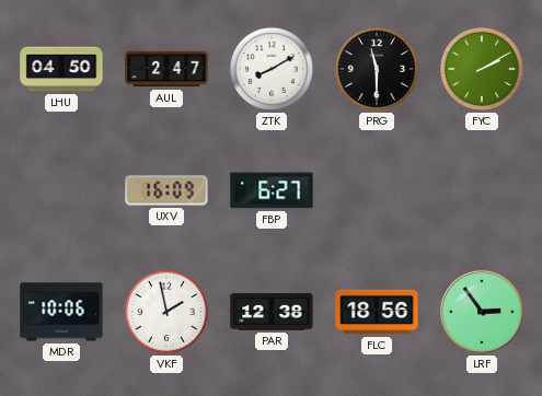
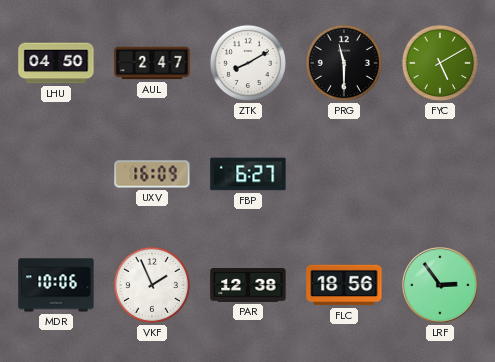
FYC: 2:10 -> 5:10
VKF: 1:58 -> 1:56
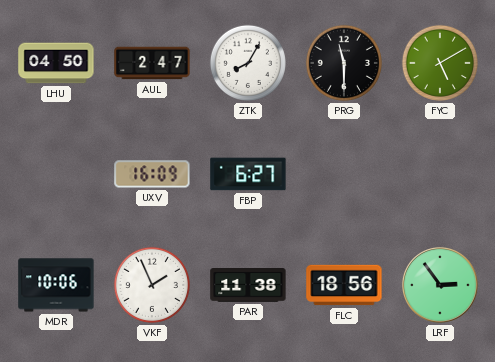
ZTK: 8:10 -> 8:05
PAR: 12:38 -> 11:38
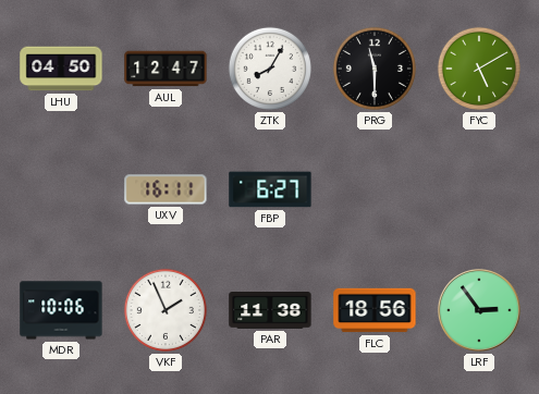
AUL: 2:47 -> 12:47
UXV: 16:09 -> 16:11
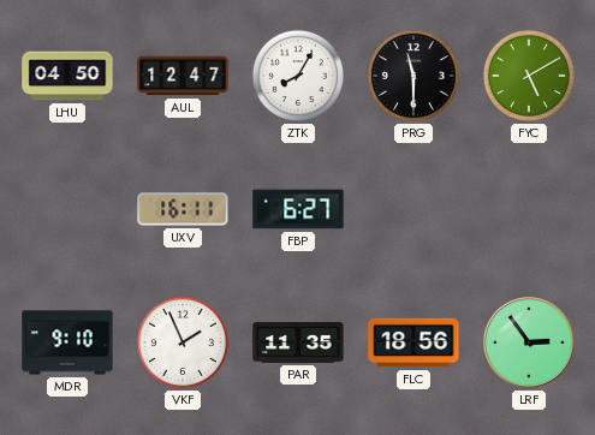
MDR: 10:06 -> 9:10
PAR: 11:38 -> 11:35
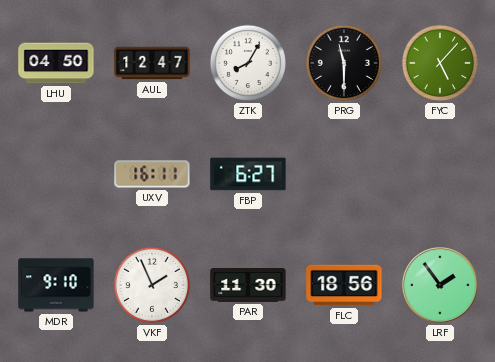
FYC: 5:10 -> 5:07
PAR: 11:35 -> 11:30
LRF: 2:54 -> 1:54
